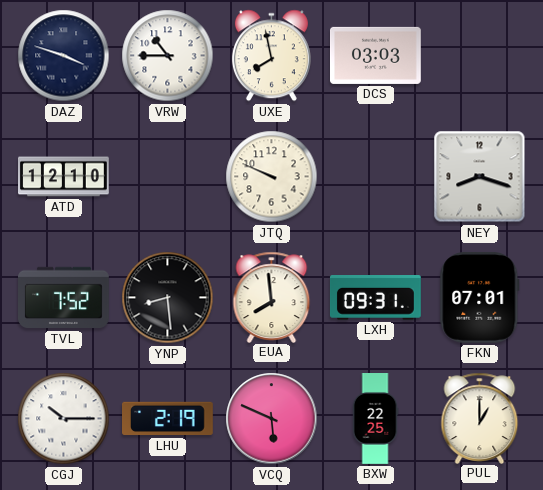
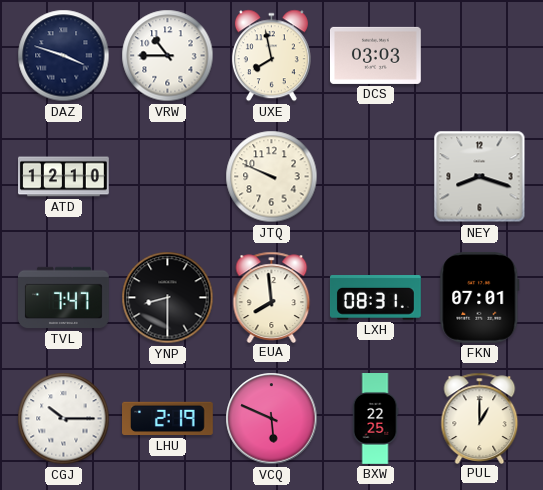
TVL: 7:52 -> 7:47
YNP: 8:29 -> 8:30
LXH: 09:31 -> 08:31
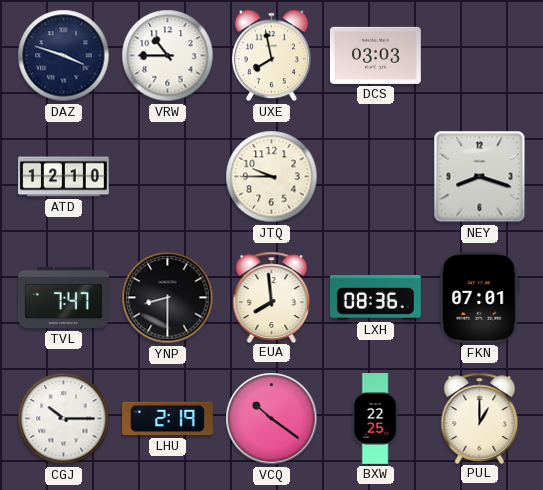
JTQ: 9:49 -> 9:45
LXH: 08:31 -> 08:36
VCQ: 5:49 -> 10:21
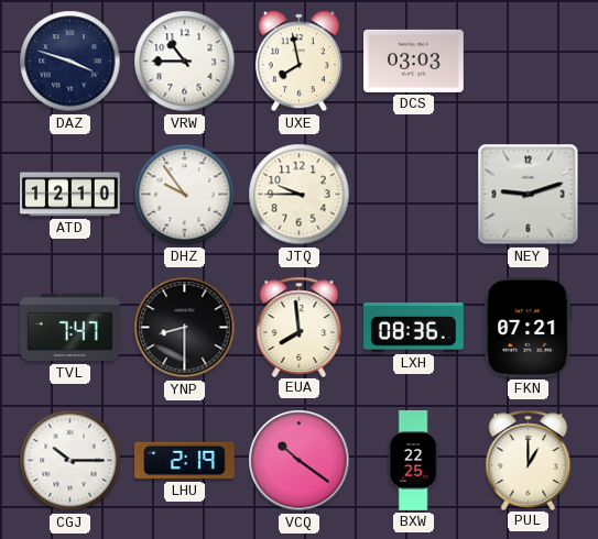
DHZ: none -> 9:54
NEY: 8:18 -> 9:12
FKN: 07:01 -> 07:21
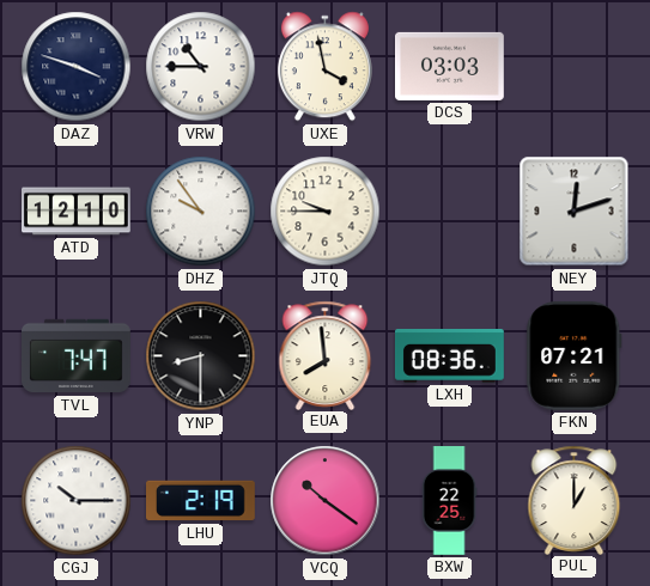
UXE: 7:58 -> 3:58
NEY: 9:12 -> 12:12
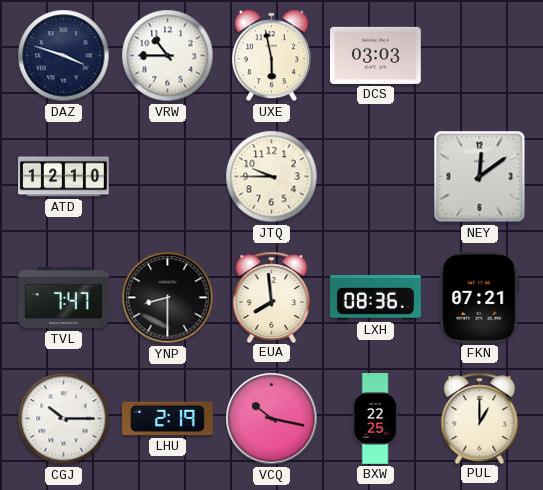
UXE: 3:58 -> 5:58
DHZ: 9:54 -> none
NEY: 12:12 -> 12:09
VCQ: 10:21 -> 10:17
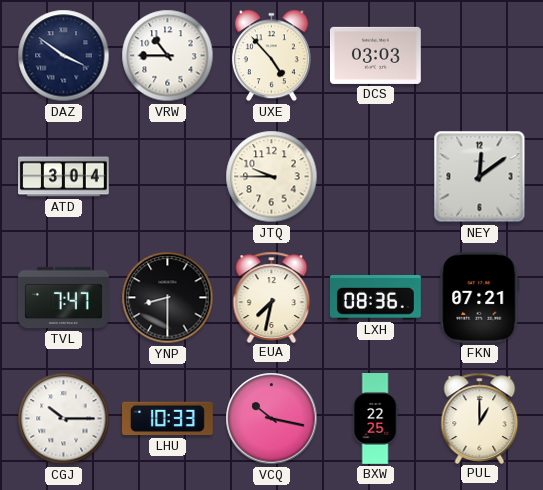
DAZ: 3:48 -> 3:51
UXE: 5:58 -> 4:53
ATD: 12:10 -> 3:04
EUA: 7:59 -> 7:32
LHU: 2:19 -> 10:33
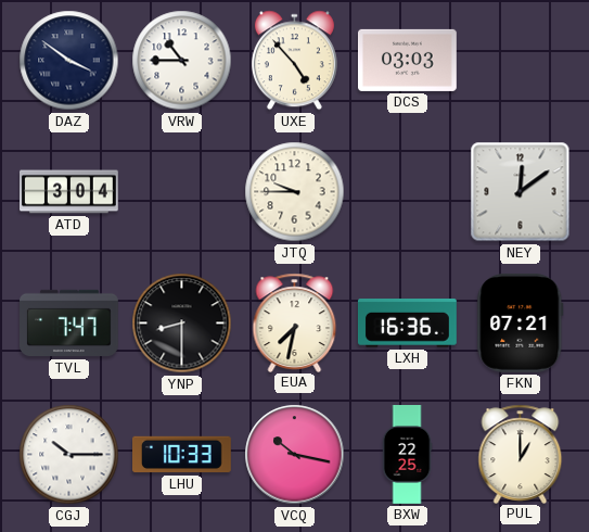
LXH: 08:36 -> 16:36
